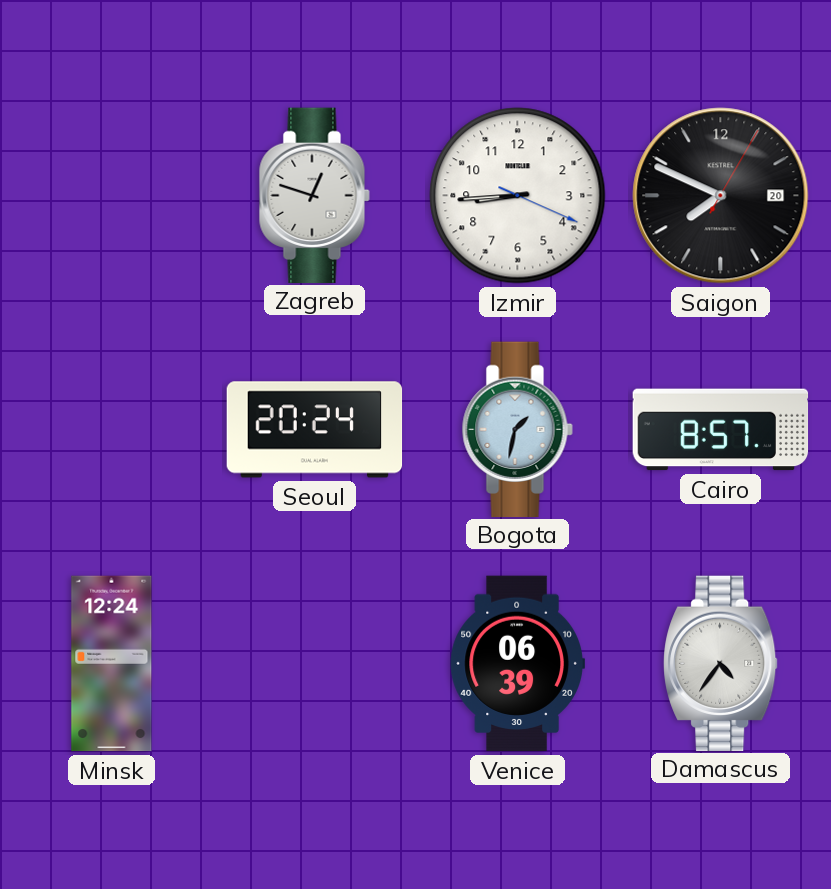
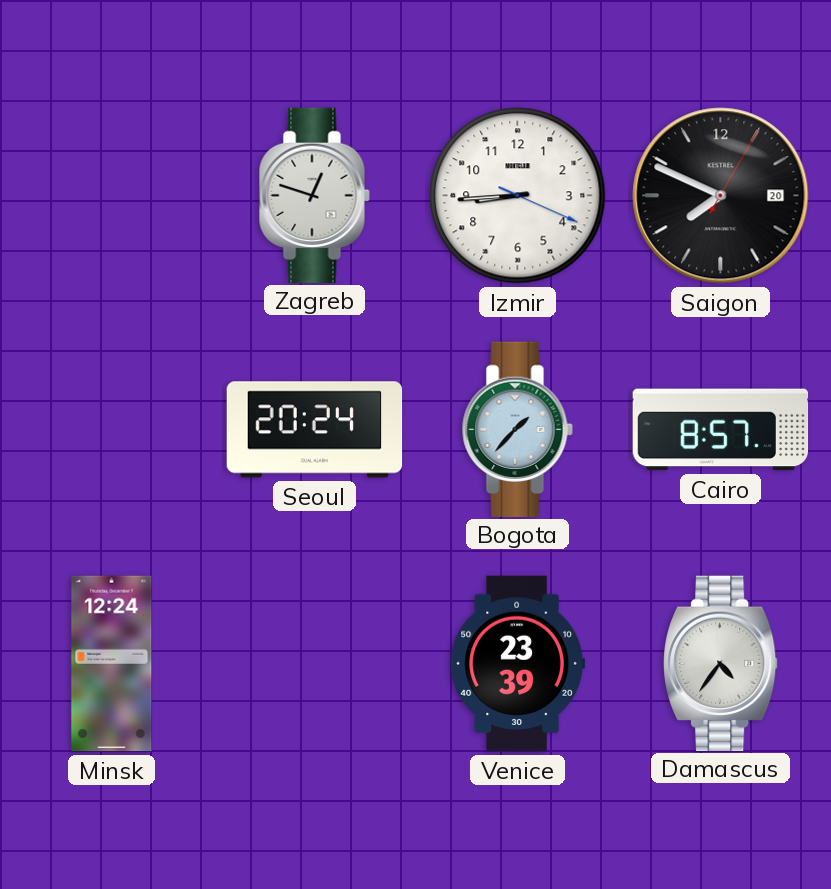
Bogota: 1:32 -> 1:37
Venice: 06:39 -> 23:39
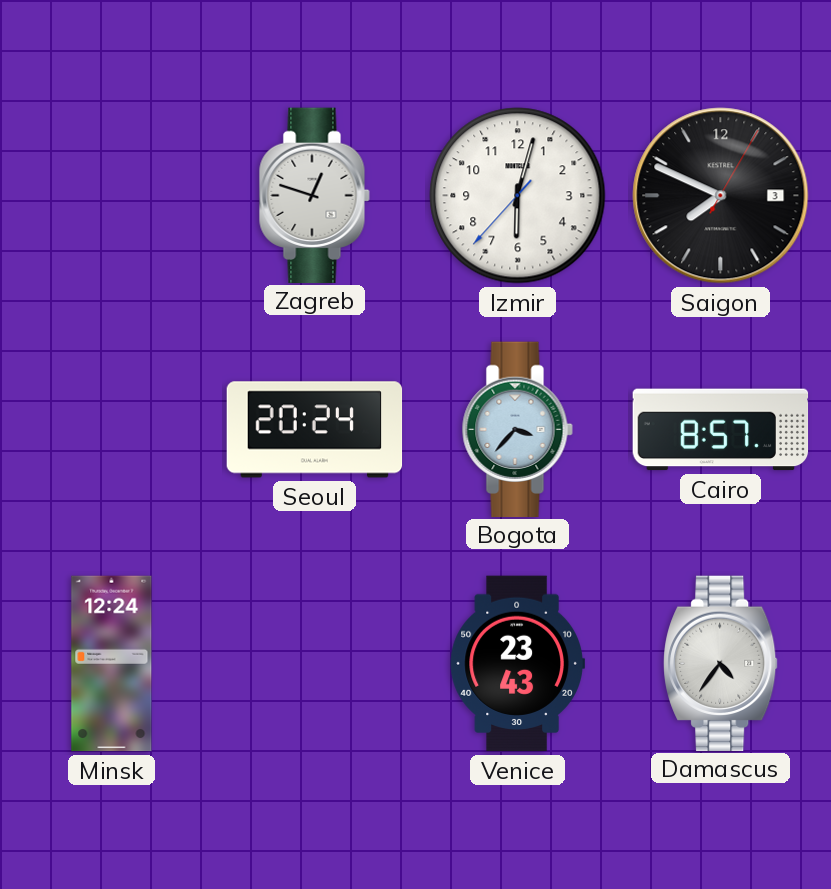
Izmir: 8:44 -> 6:02
Saigon date: 20 -> 3
Bogota: 1:37 -> 3:37
Venice: 23:39 -> 23:43
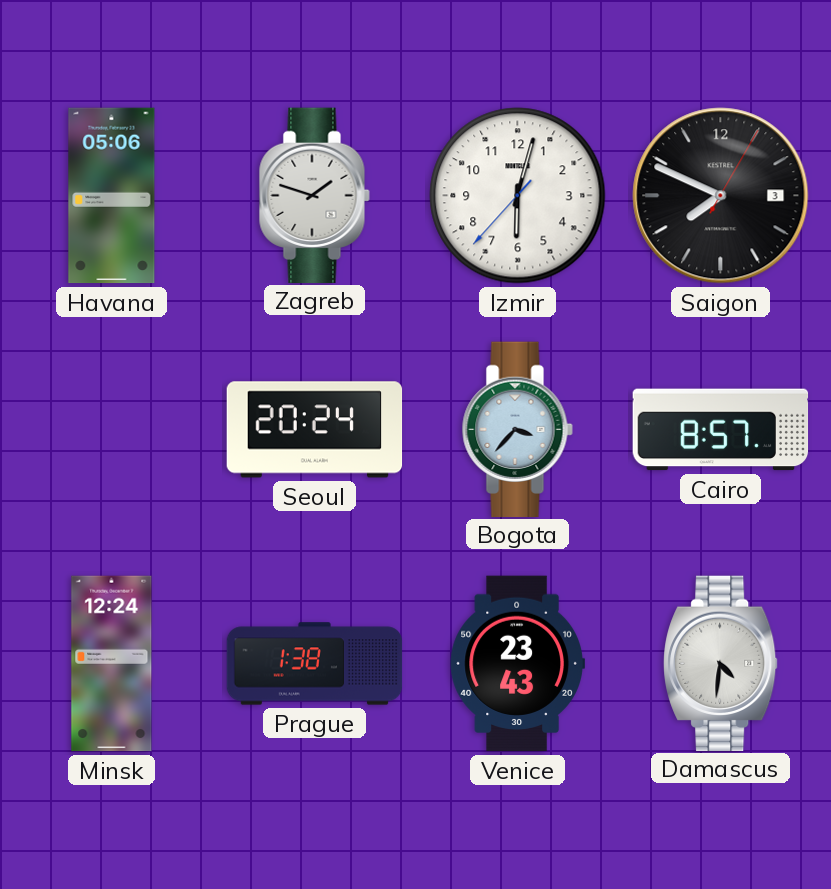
Havana: none -> 05:06
Zagreb: 12:48 -> 1:48
Prague: none -> 1:38
Damascus: 4:36 -> 4:31
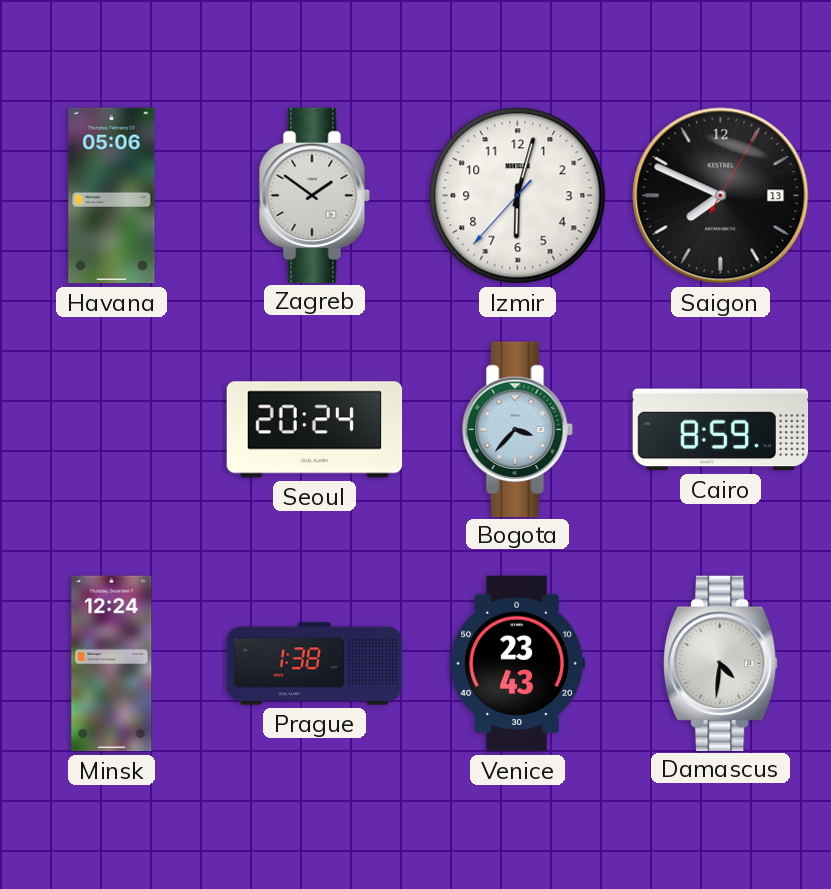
Zagreb: 1:48 -> 1:51
Saigon date: 3 -> 13
Cairo: 8:57 -> 8:59
